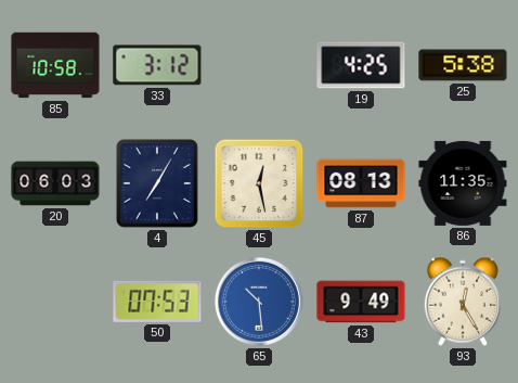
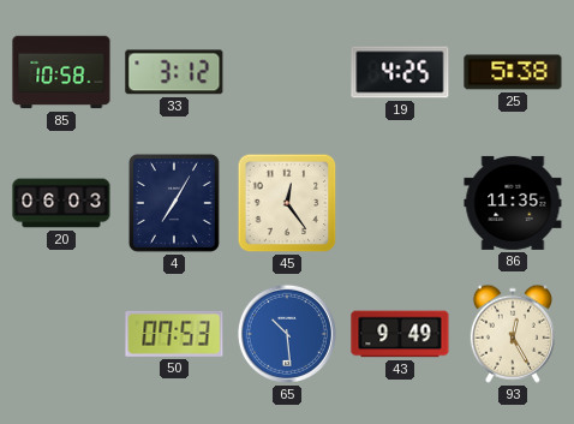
45: 12:28 -> 12:24
87: 08:13 -> none
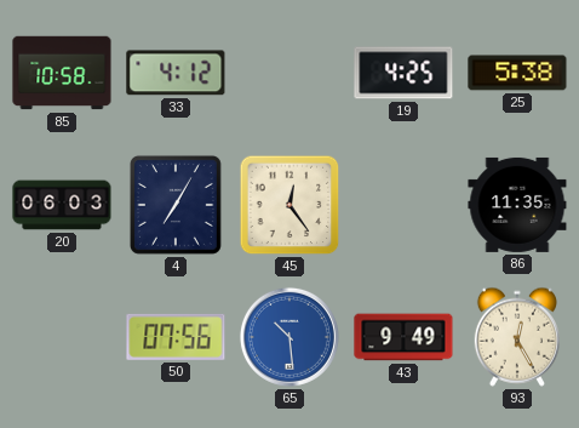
33: 3:12 -> 4:12
50: 07:53 -> 07:56
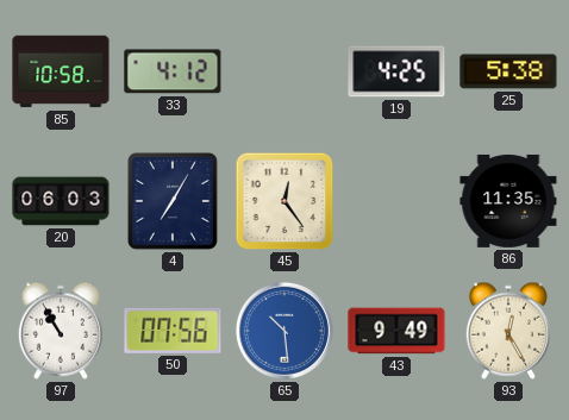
97: none -> 10:55
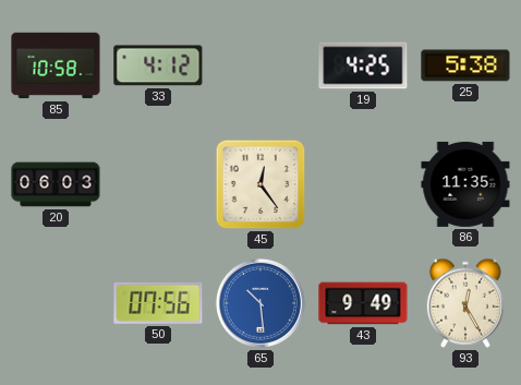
4: 7:05 -> none
97: 10:55 -> none
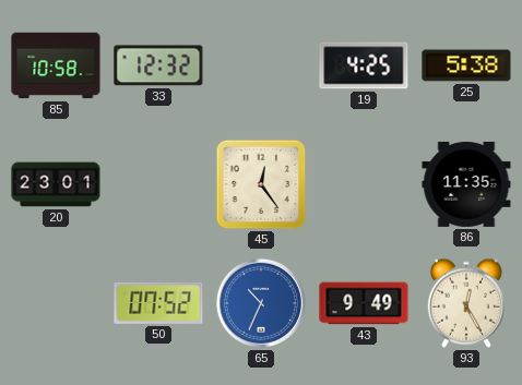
33: 4:12 -> 12:32
20: 06:03 -> 23:01
50: 07:56 -> 07:52
65: 10:29 -> 10:34
